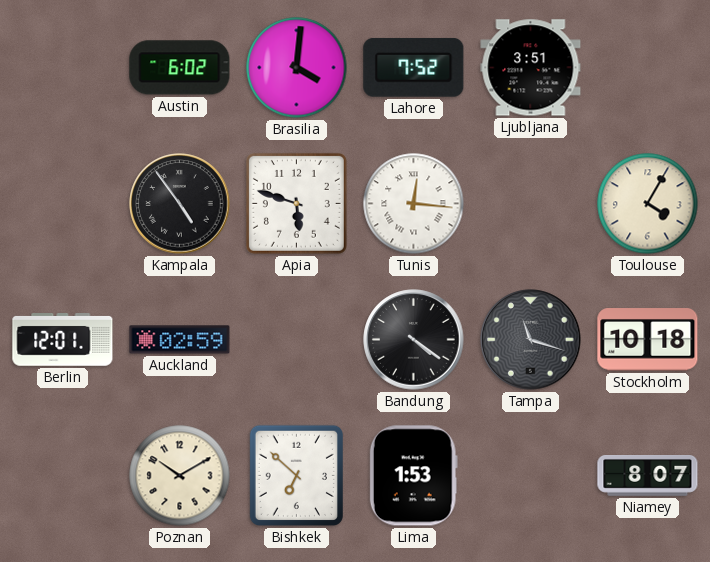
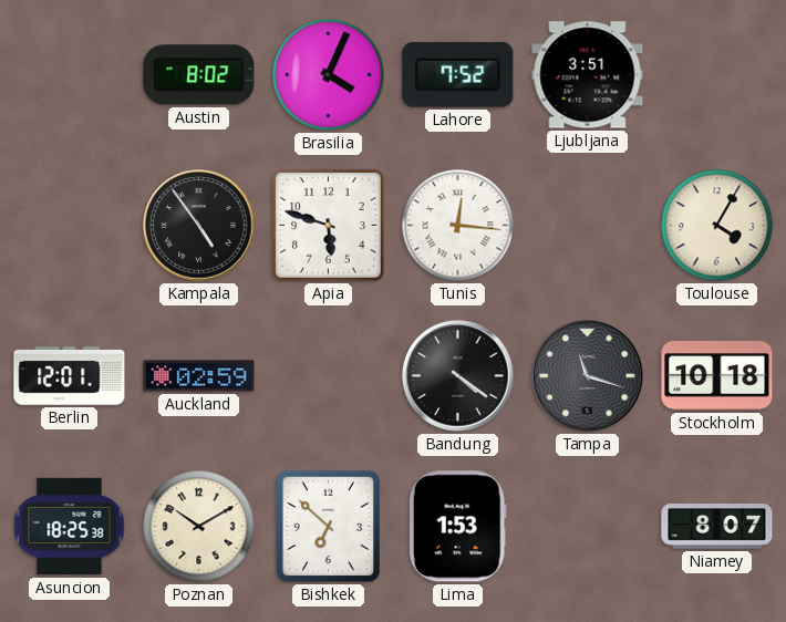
Austin: 6:02 -> 8:02
Brasilia: 4:01 -> 4:04
Asuncion: none -> 18:25
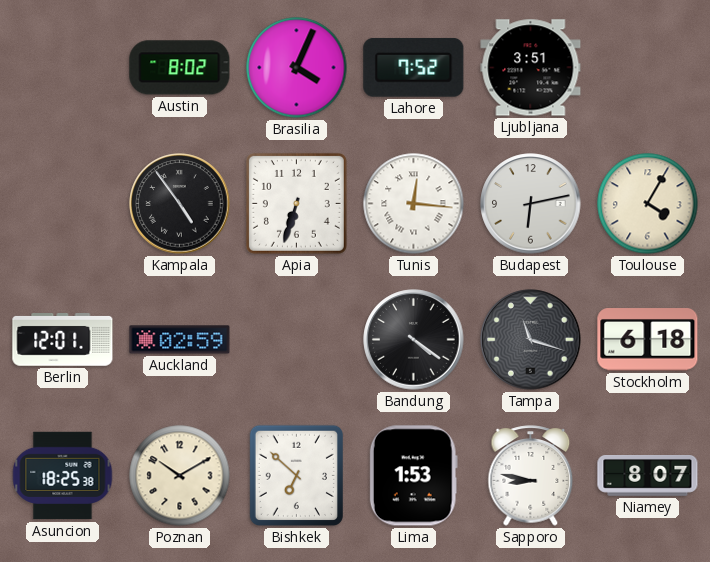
Apia: 5:48 -> 6:33
Budapest: none -> 6:13
Stockholm: 10:18 -> 6:18
Sapporo: none -> 8:47
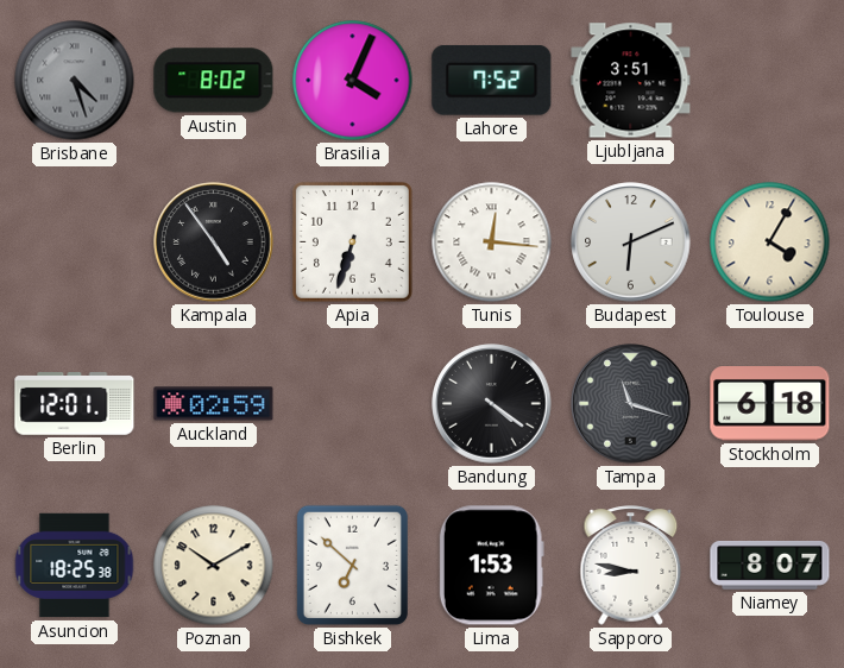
Brisbane: none -> 4:27
Budapest: 6:13 -> 6:11
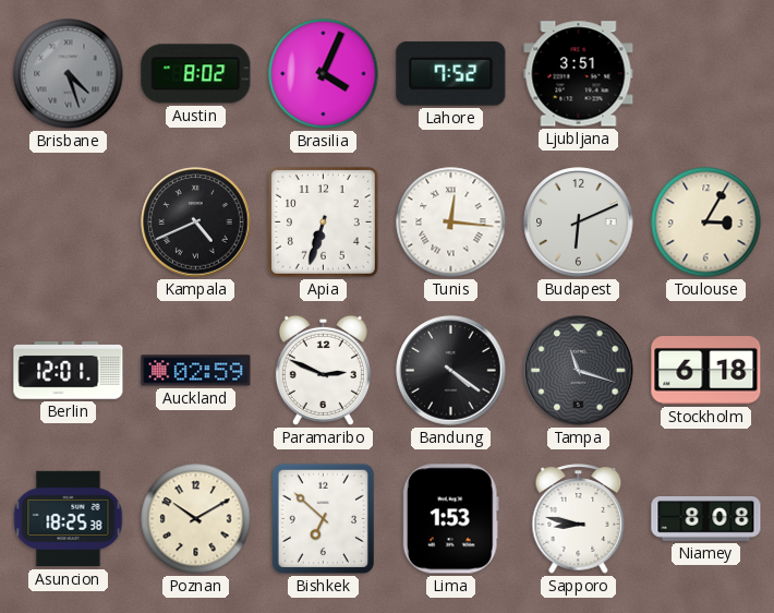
Kampala: 4:54 -> 4:41
Toulouse: 4:05 -> 3:05
Paramaribo: none -> 2:49
Niamey: 8:07 -> 8:08
